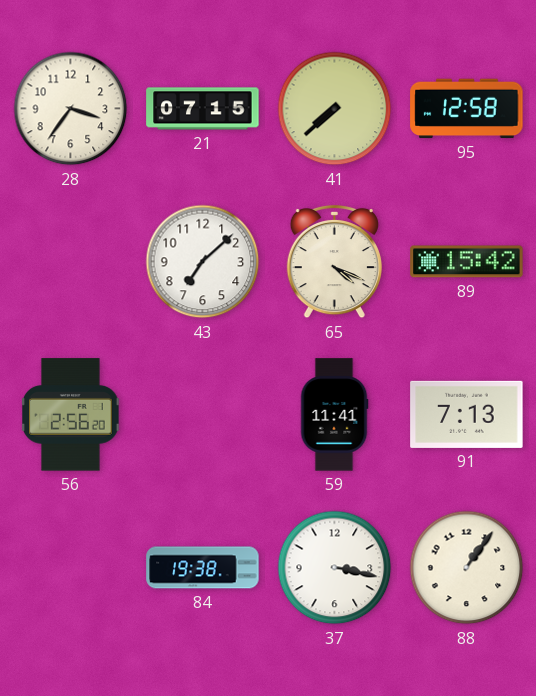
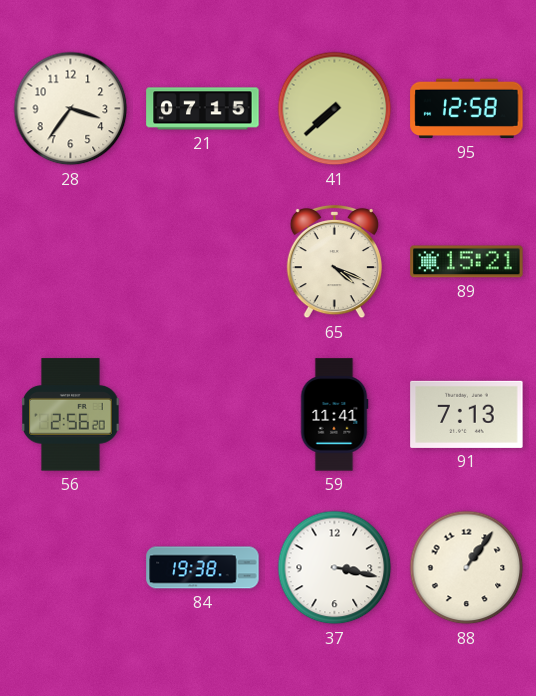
43: 7:08 -> none
89: 15:42 -> 15:21
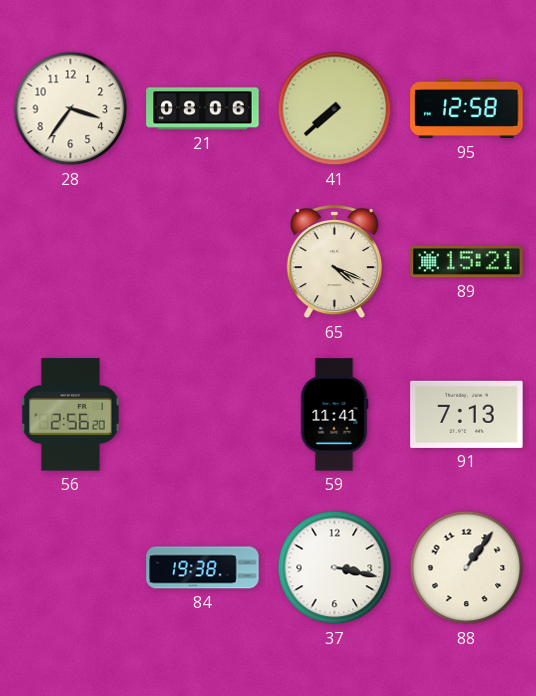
21: 07:15 -> 08:06
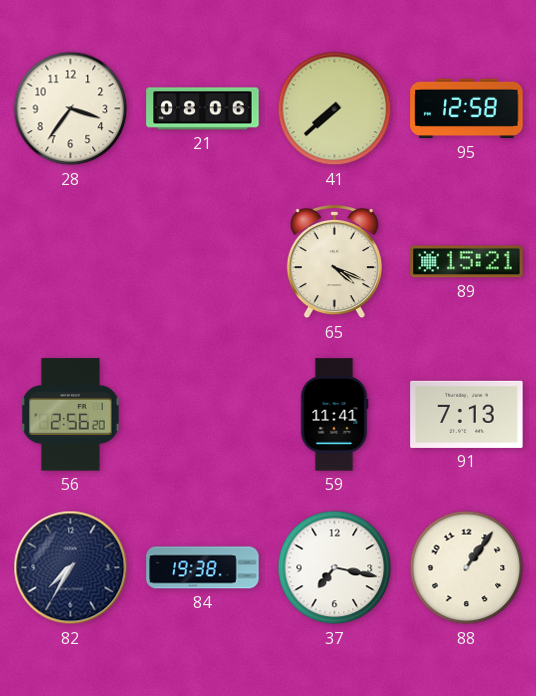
82: none -> 7:35
37: 3:17 -> 7:17
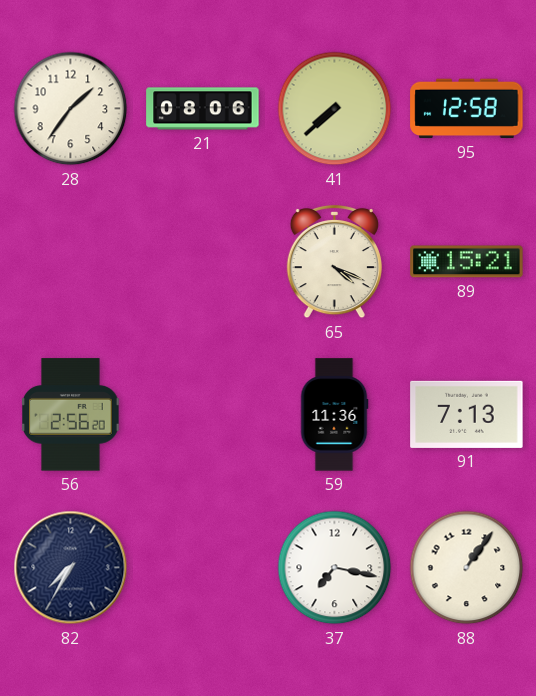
28: 3:36 -> 1:36
59: 11:41 -> 11:36
84: 19:38 -> none
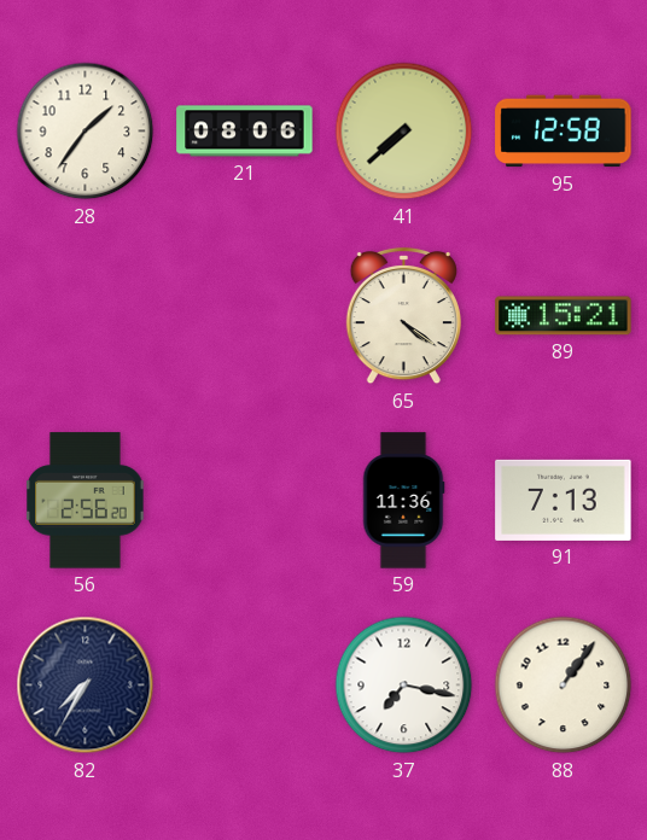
65: 4:19 -> 4:21
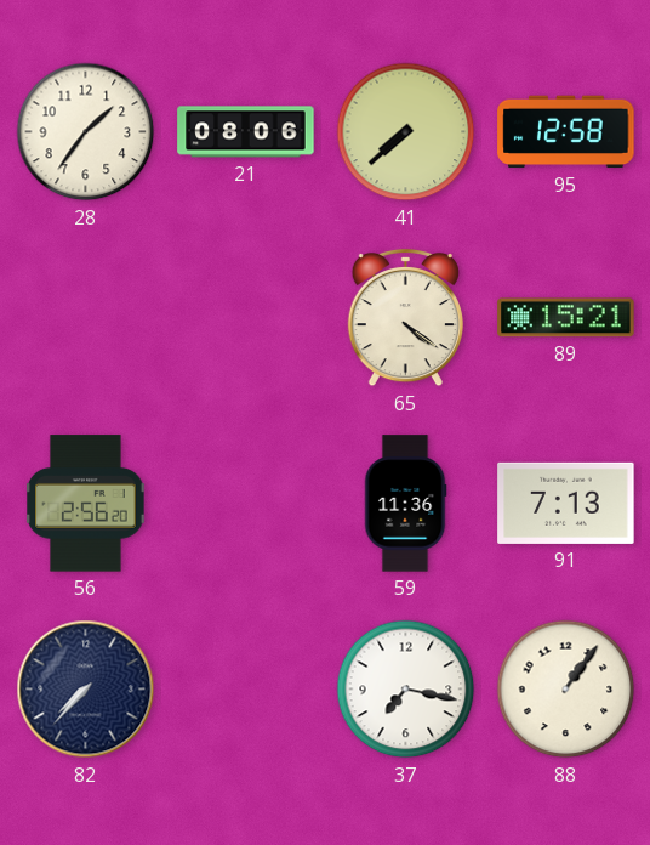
82: 7:35 -> 7:37
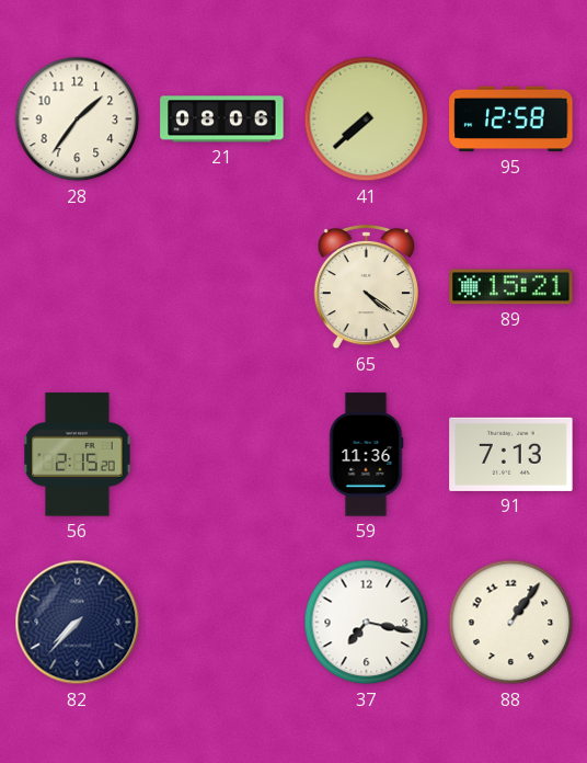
56: 2:56 -> 2:15
